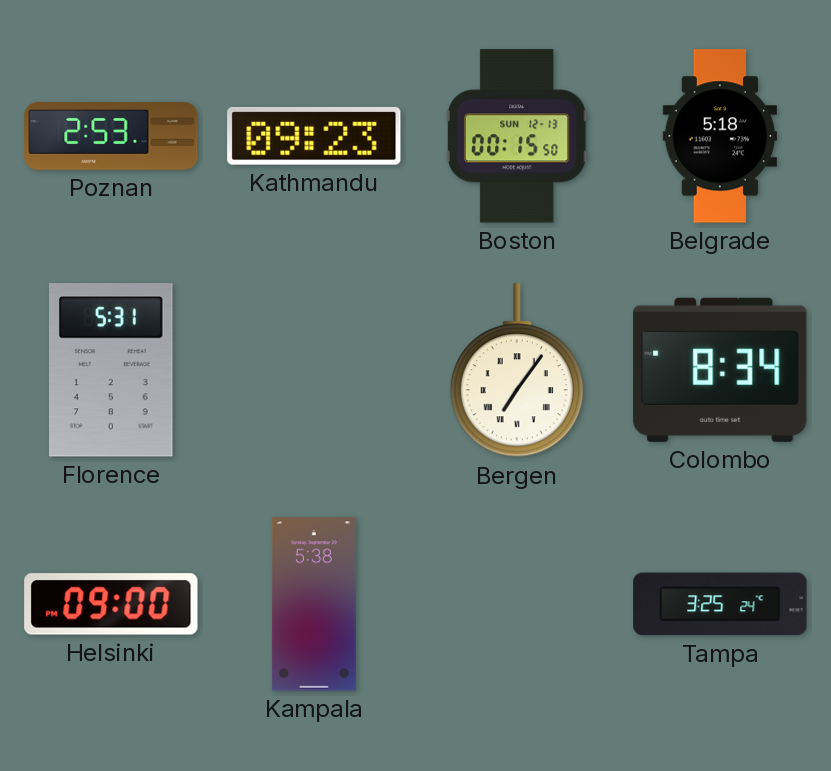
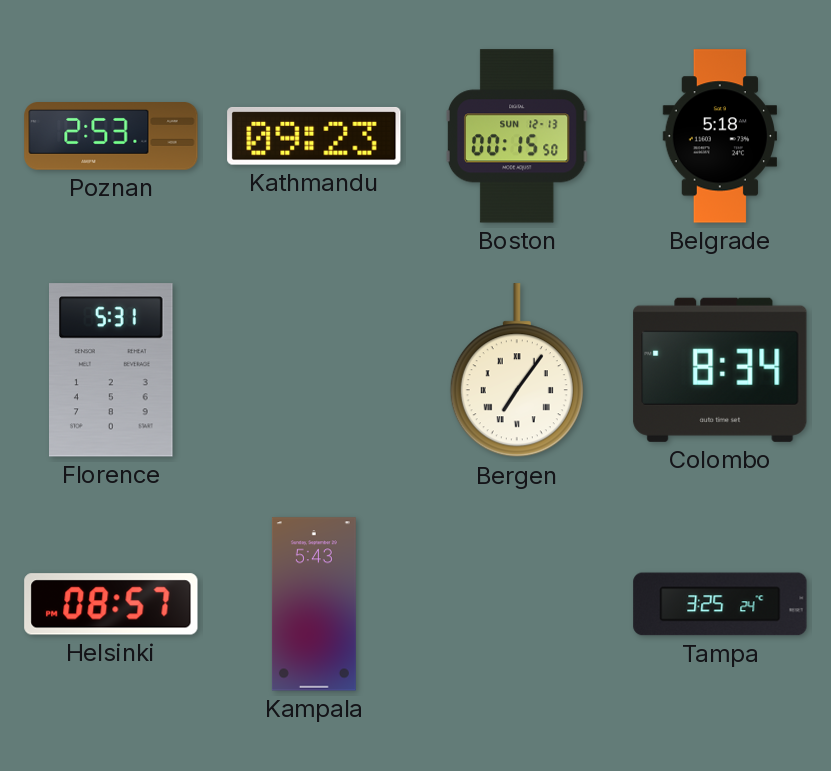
Helsinki: 09:00 -> 08:57
Kampala: 5:38 -> 5:43
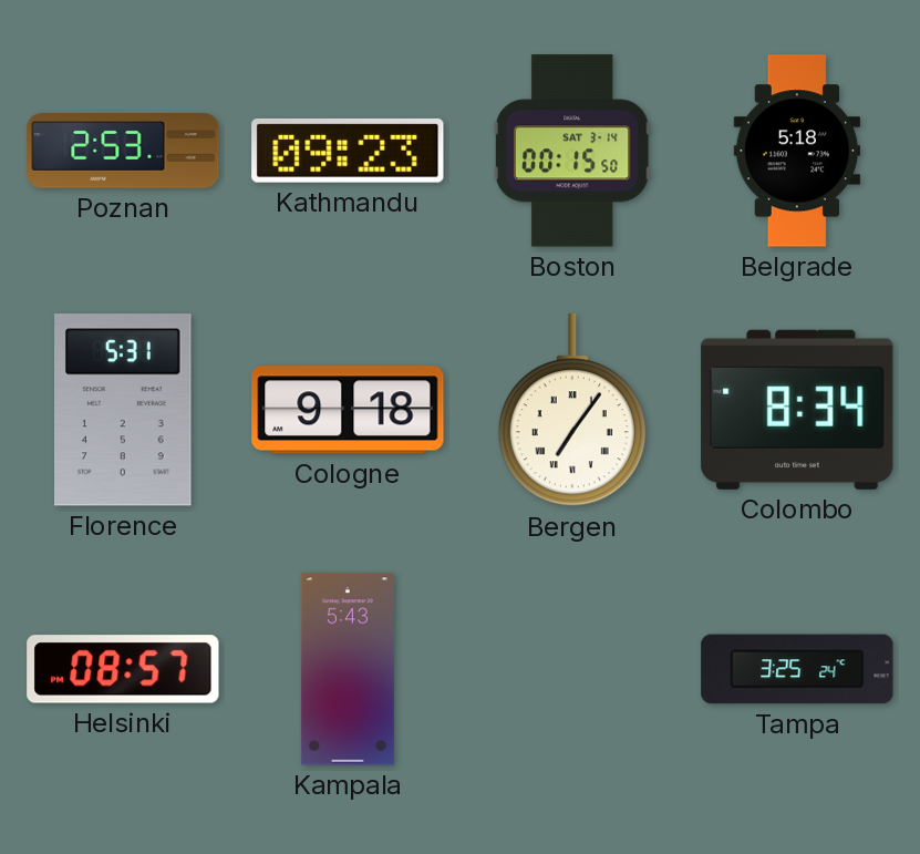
Boston date: SUN 12-13 -> SAT 3-14
Cologne: none -> 9:18
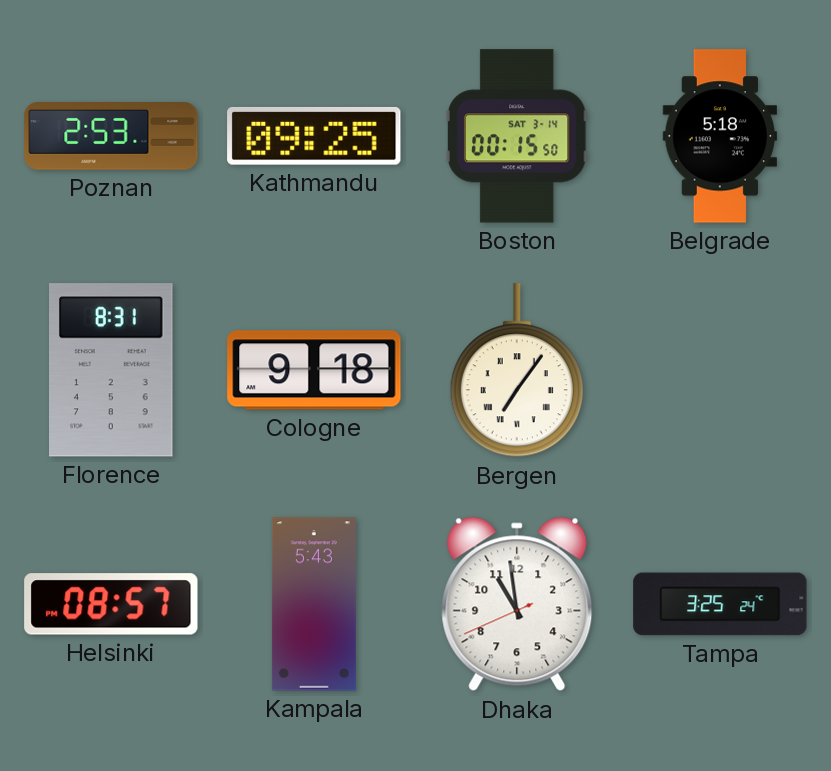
Kathmandu: 09:23 -> 09:25
Florence: 5:31 -> 8:31
Colombo: 8:34 -> none
Dhaka: none -> 10:58
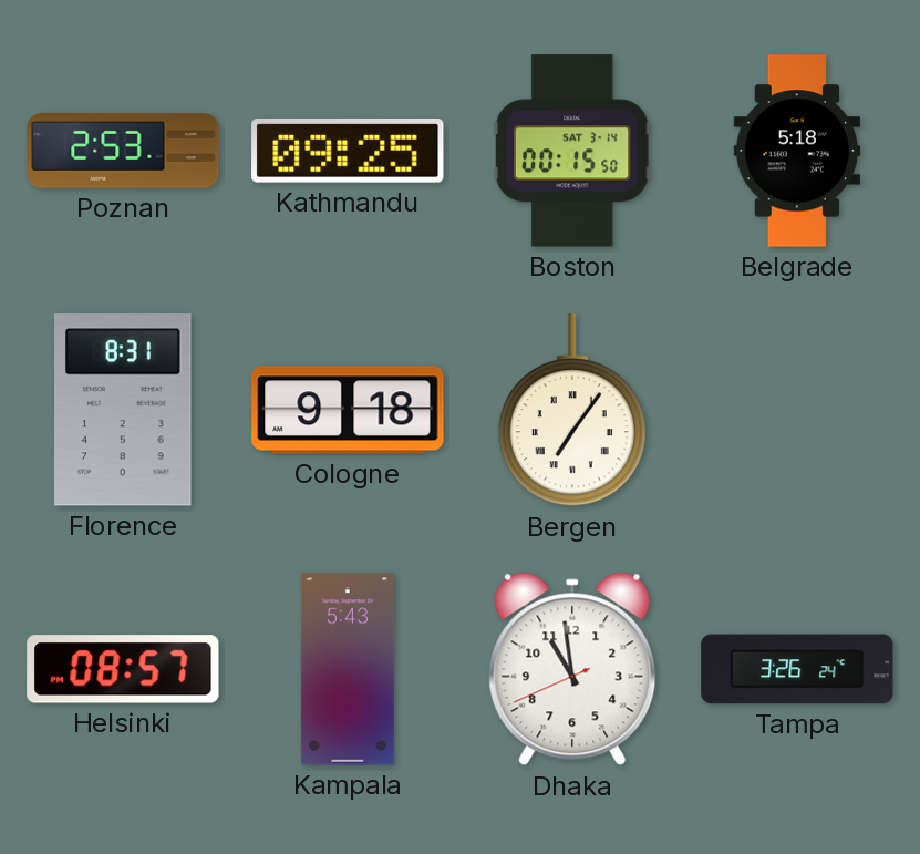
Tampa: 3:25 -> 3:26
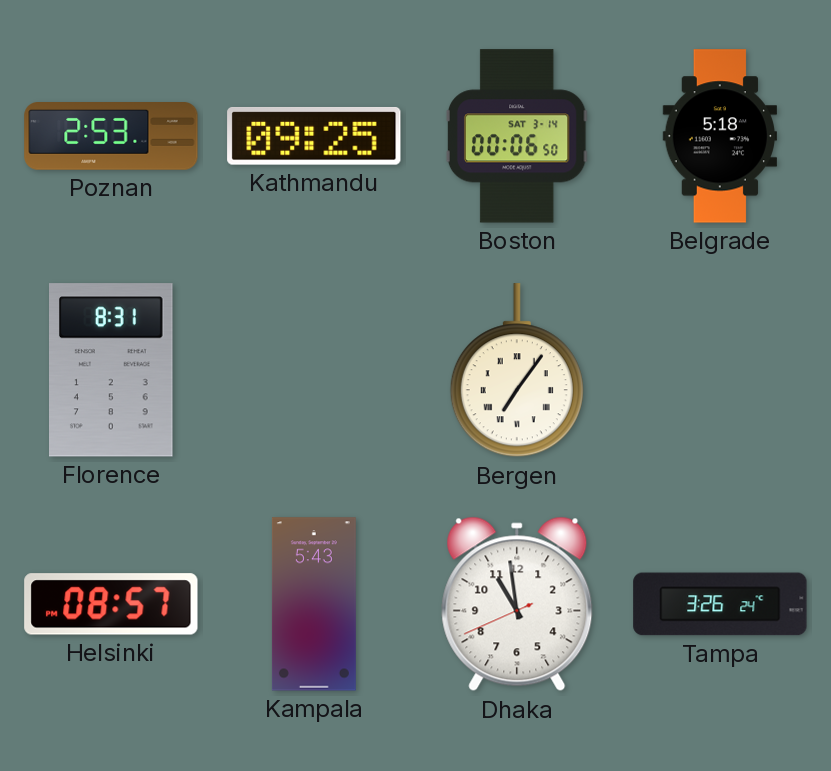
Boston: 00:15 -> 00:06
Cologne: 9:18 -> none
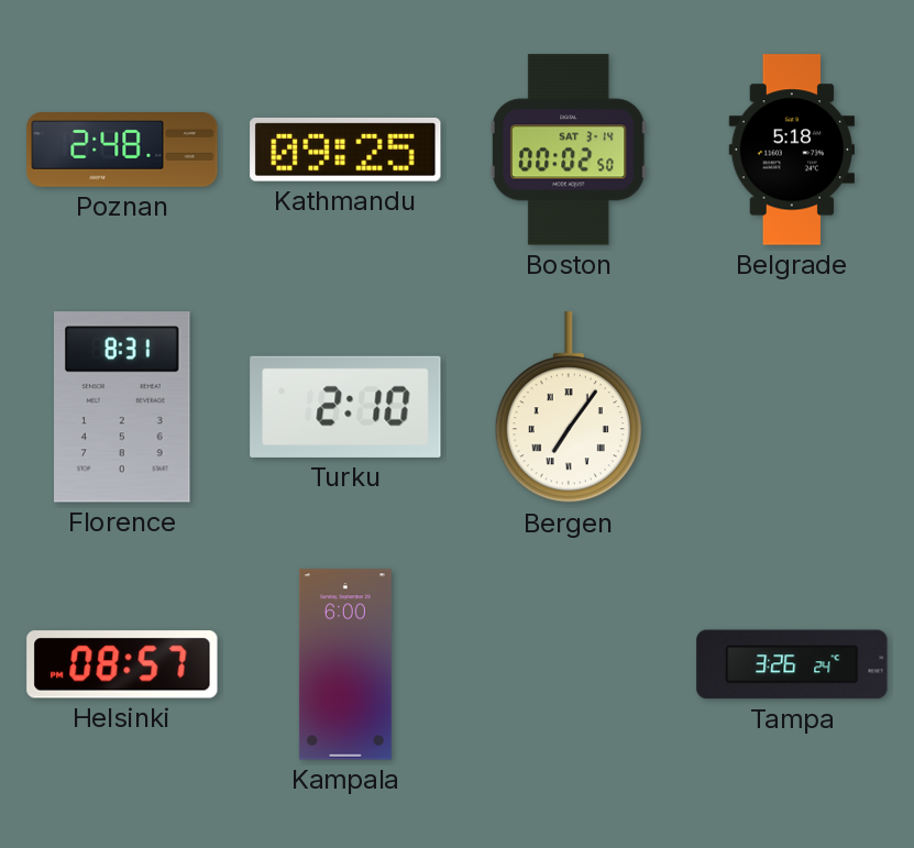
Poznan: 2:53 -> 2:48
Boston: 00:06 -> 00:02
Turku: none -> 2:10
Kampala: 5:43 -> 6:00
Dhaka: 10:58 -> none
